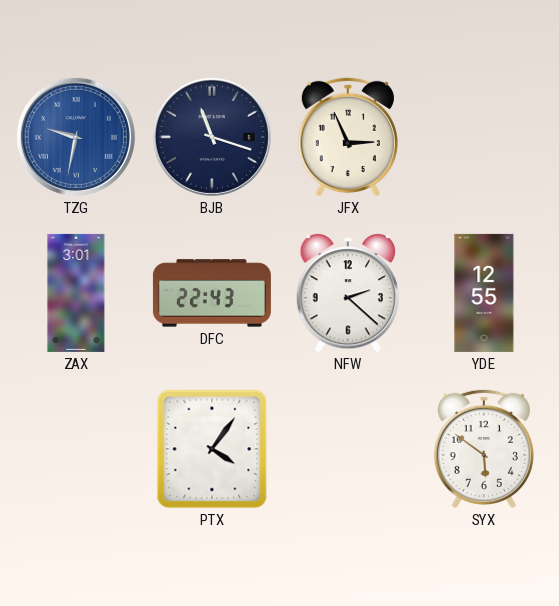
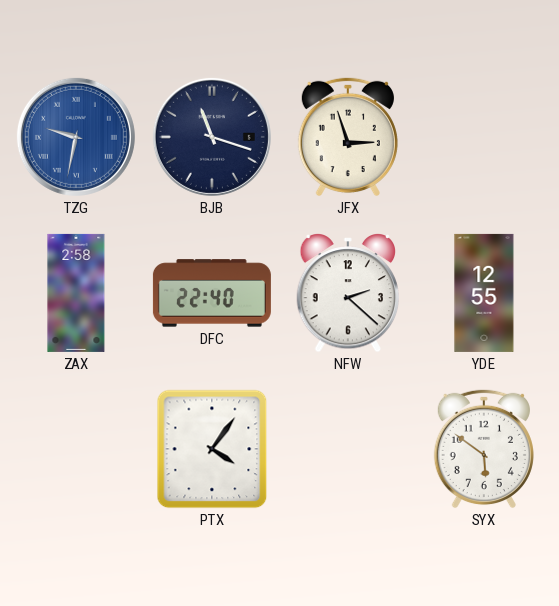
JFX: 2:56 -> 2:57
ZAX: 3:01 -> 2:58
DFC: 22:43 -> 22:40
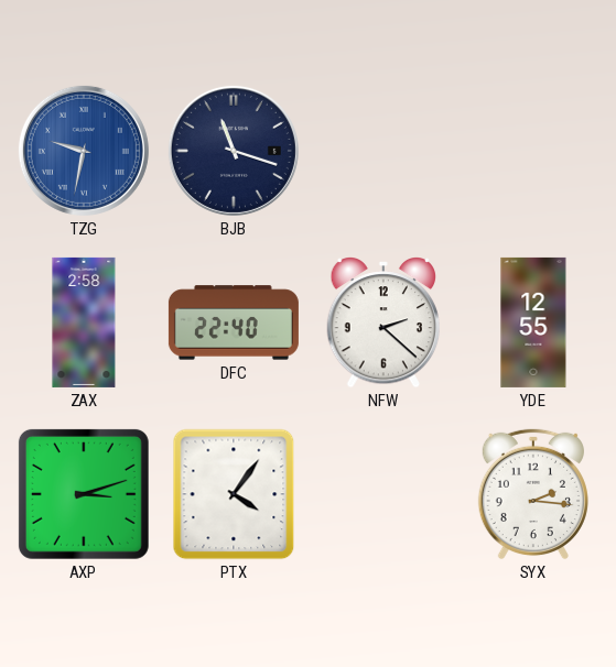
JFX: 2:57 -> none
AXP: none -> 3:12
SYX: 5:51 -> 2:16
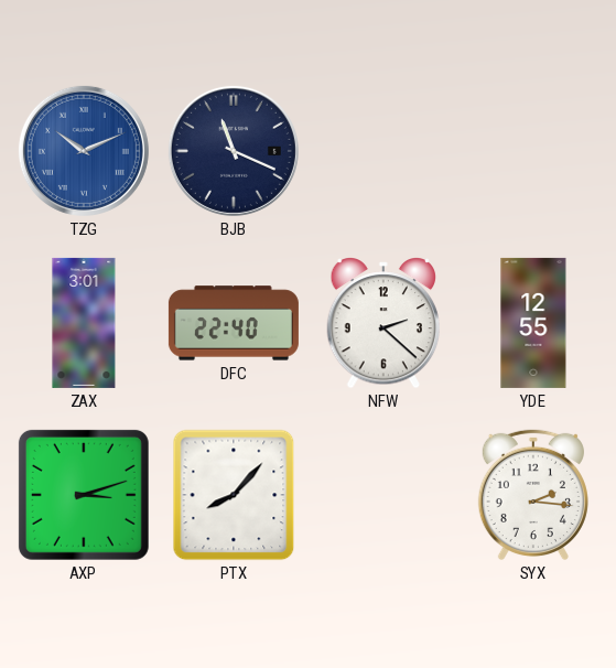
TZG: 9:32 -> 10:11
BJB: 11:18 -> 11:19
ZAX: 2:58 -> 3:01
PTX: 4:06 -> 8:07
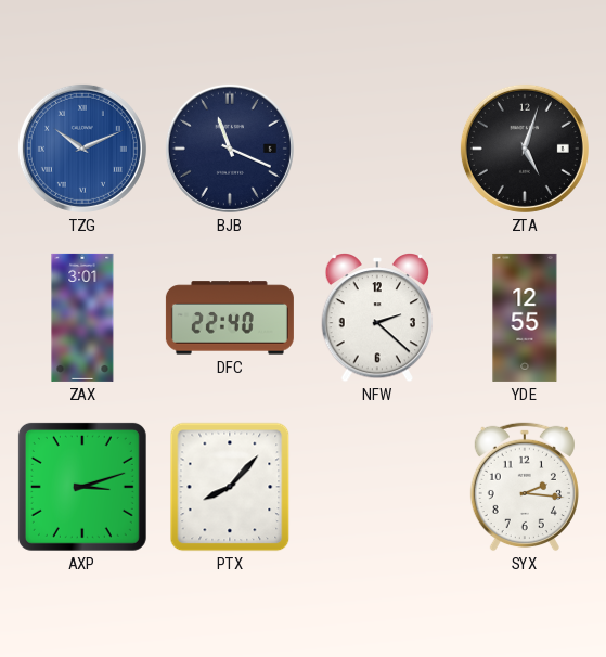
ZTA: none -> 5:03
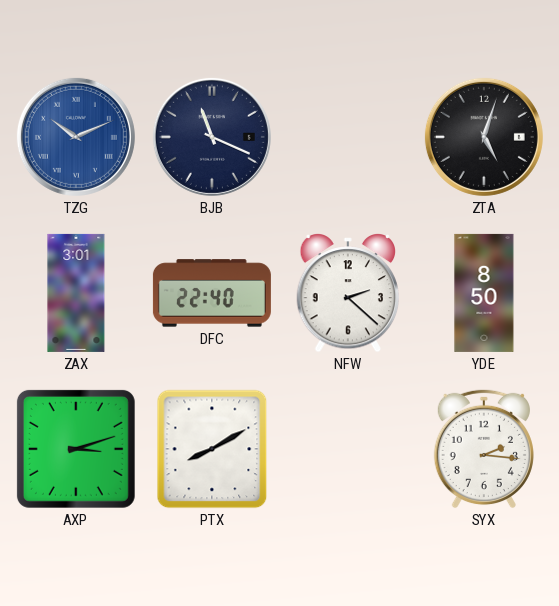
YDE: 12:55 -> 8:50
PTX: 8:07 -> 8:10
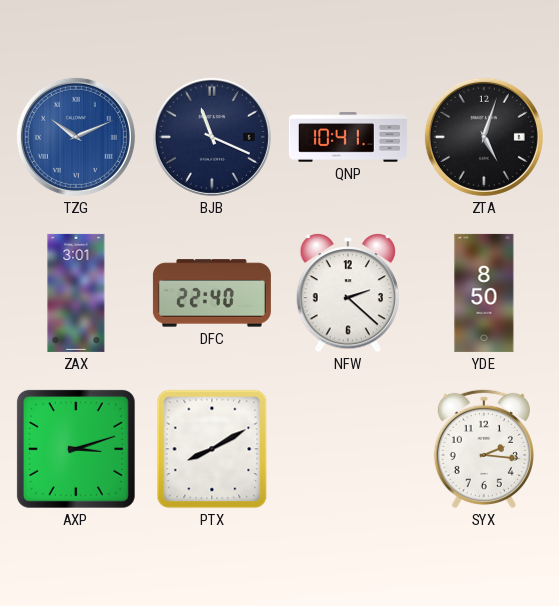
QNP: none -> 10:41
